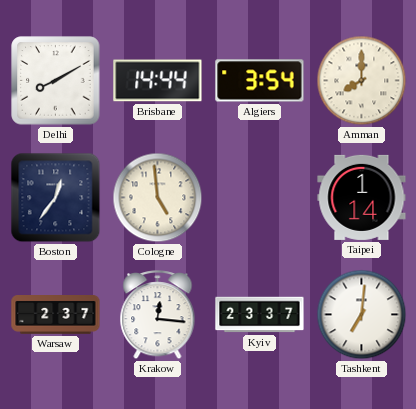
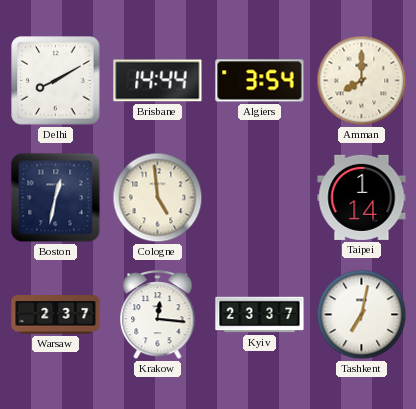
Boston: 12:36 -> 12:32
Tashkent: 7:01 -> 7:02
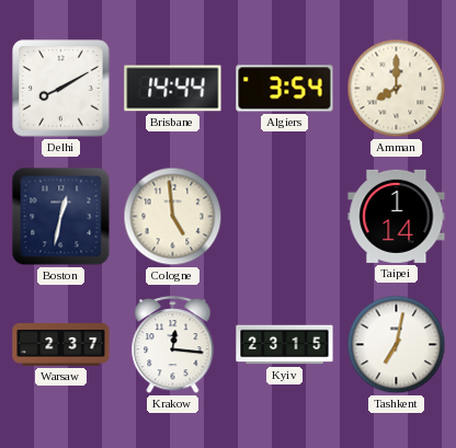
Kyiv: 23:37 -> 23:15
